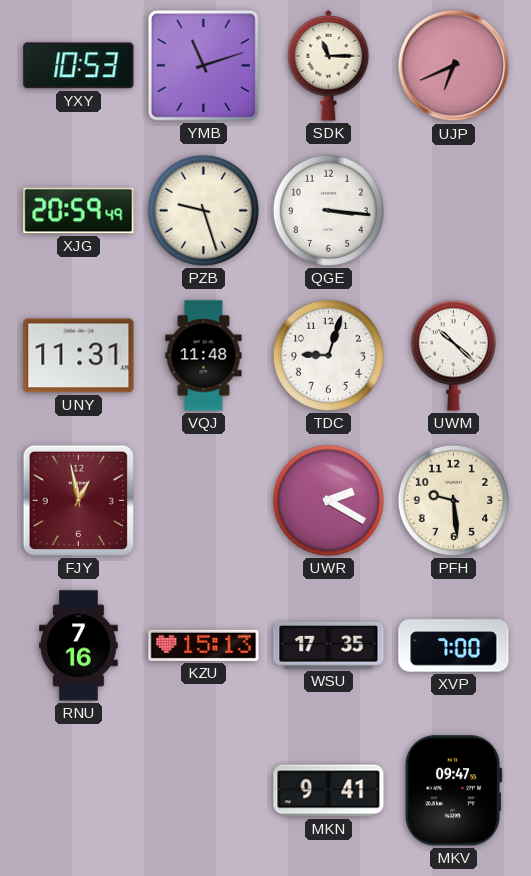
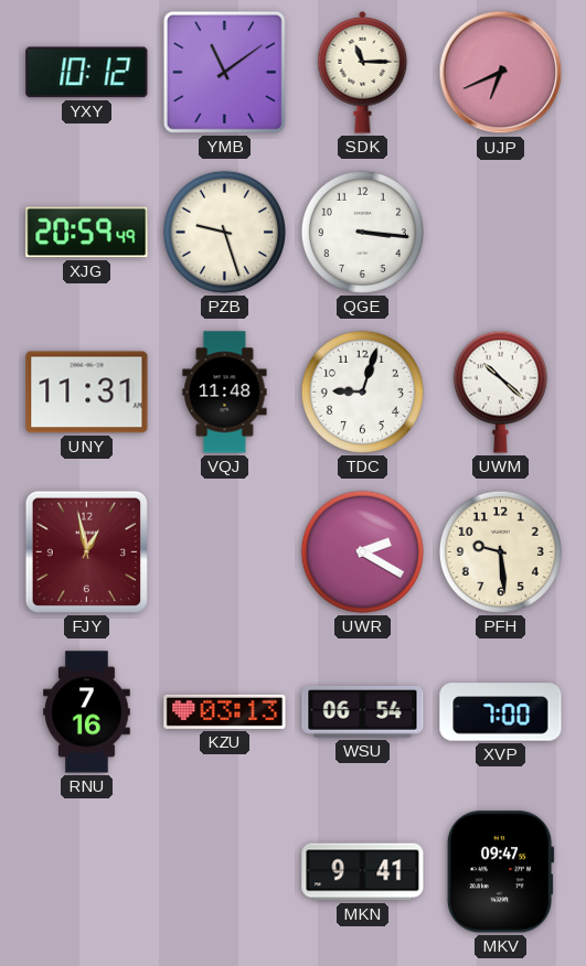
YXY: 10:53 -> 10:12
YMB: 11:12 -> 11:09
KZU: 15:13 -> 03:13
WSU: 17:35 -> 06:54
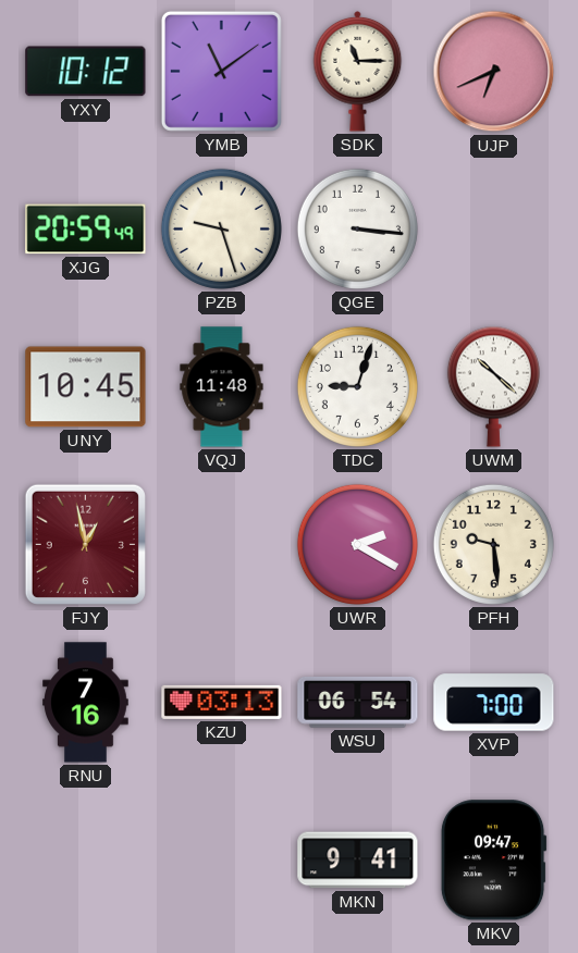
UNY: 11:31 -> 10:45
